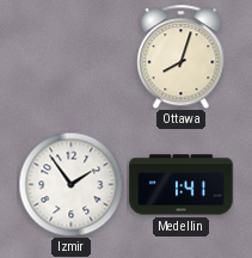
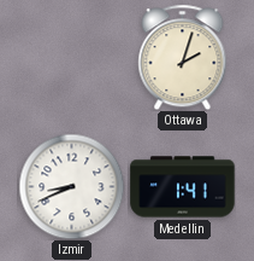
Ottawa: 8:03 -> 2:03
Izmir: 1:54 -> 8:41
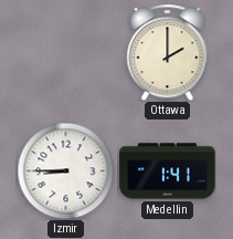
Ottawa: 2:03 -> 2:00
Izmir: 8:41 -> 8:45
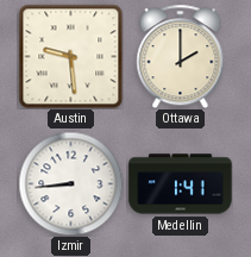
Austin: none -> 9:29
Izmir: 8:45 -> 8:44
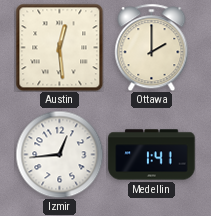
Austin: 9:29 -> 12:29
Izmir: 8:44 -> 12:44
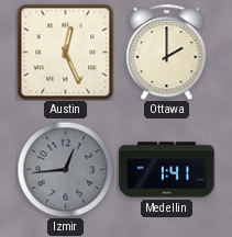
Austin: 12:29 -> 12:26
Izmir dial: white -> grey
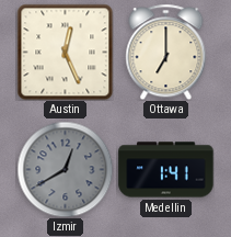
Ottawa: 2:00 -> 7:00
Izmir: 12:44 -> 12:40
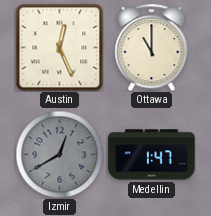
Ottawa: 7:00 -> 11:00
Medellin: 1:41 -> 1:47
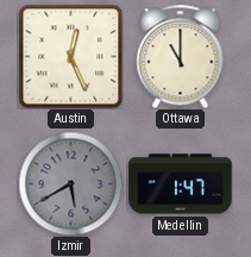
Izmir: 12:40 -> 5:40
